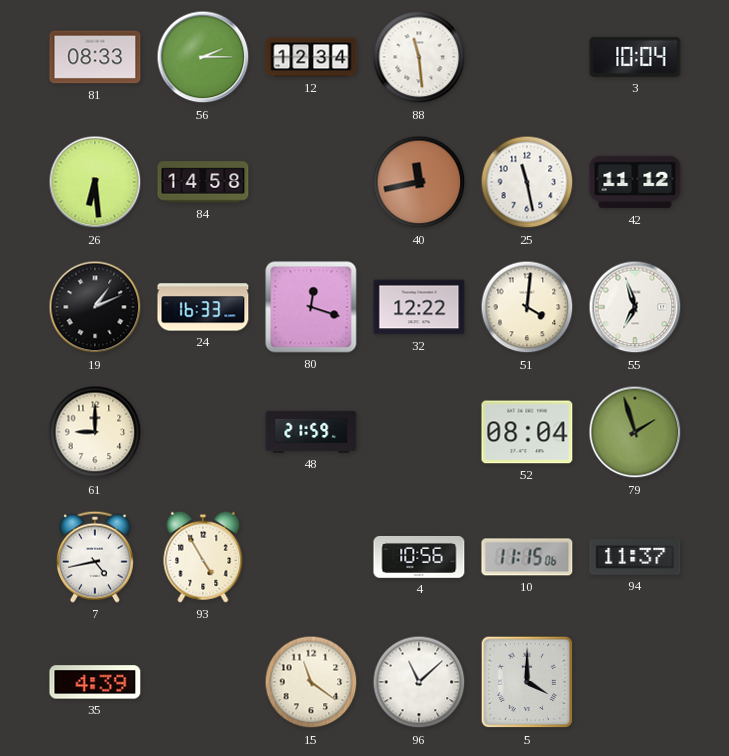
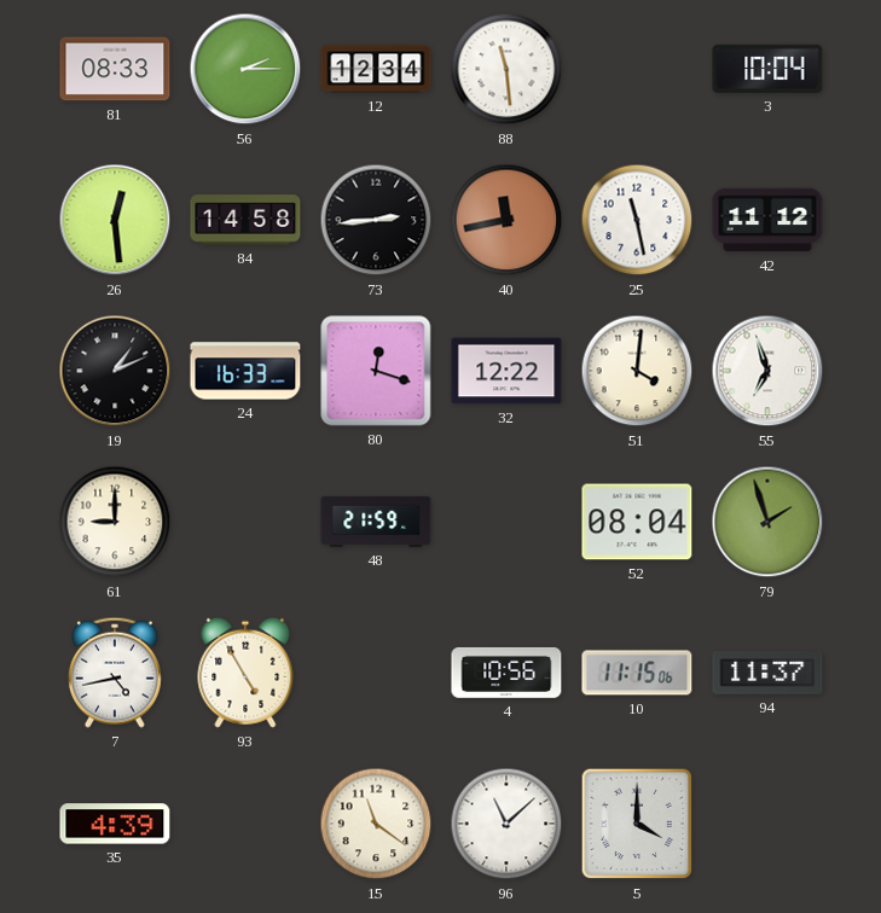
26: 6:29 -> 12:29
73: none -> 2:44
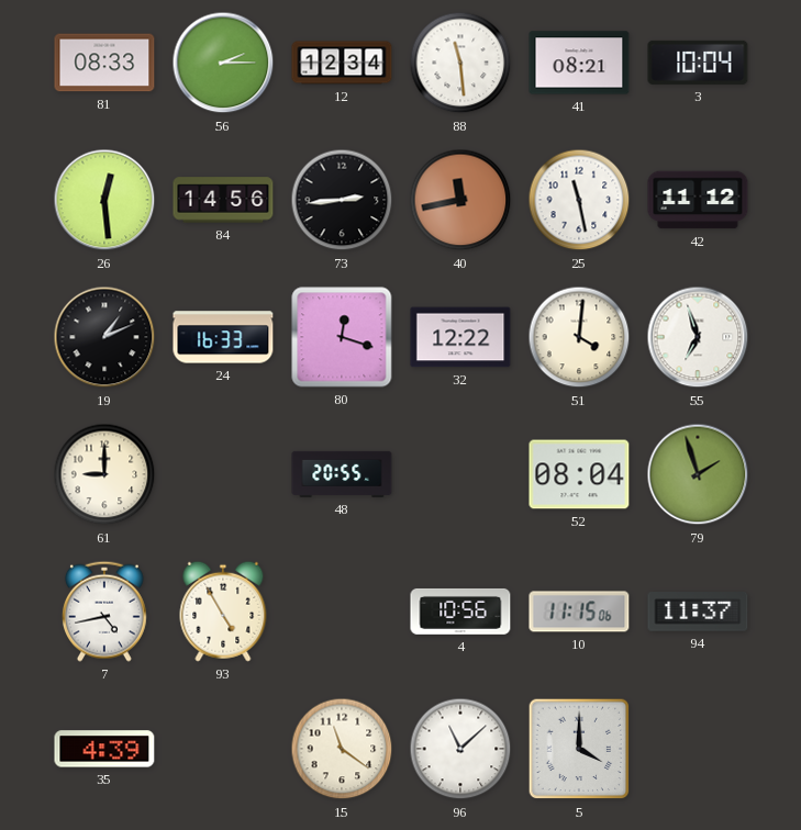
41: none -> 08:21
84: 14:58 -> 14:56
48: 21:59 -> 20:55
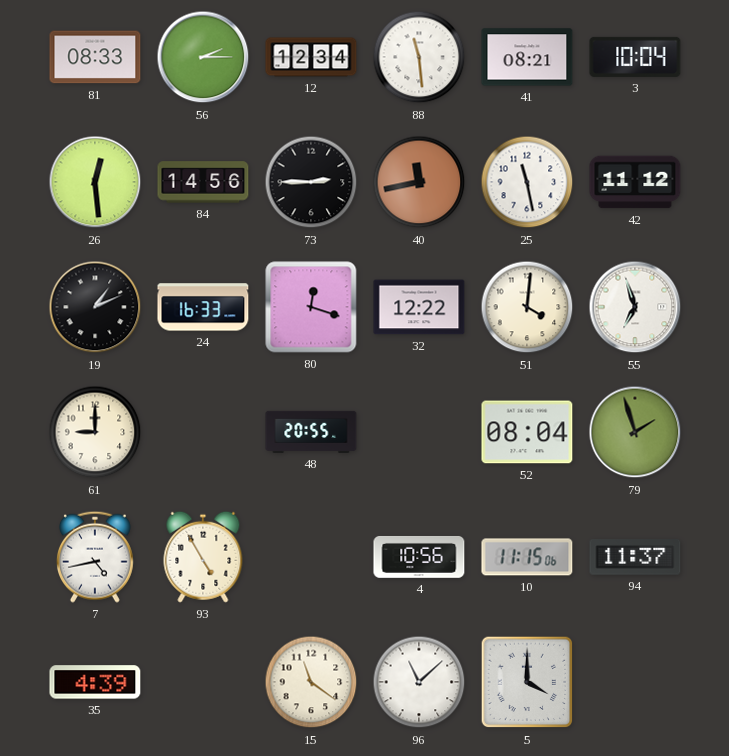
73: 2:44 -> 2:45
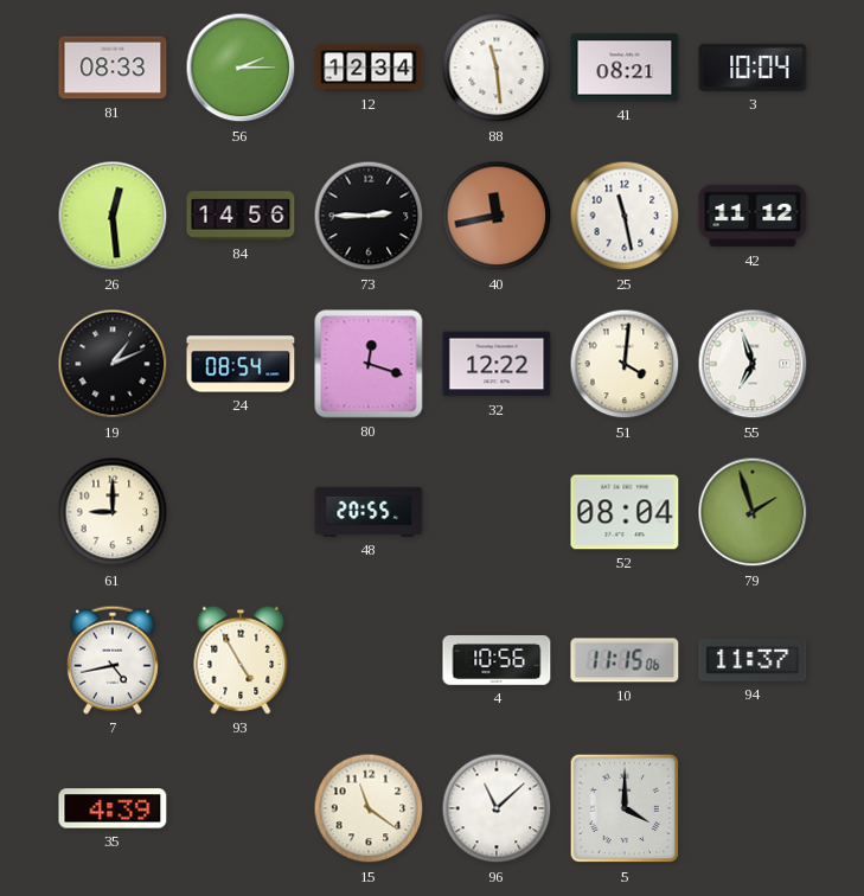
24: 16:33 -> 08:54
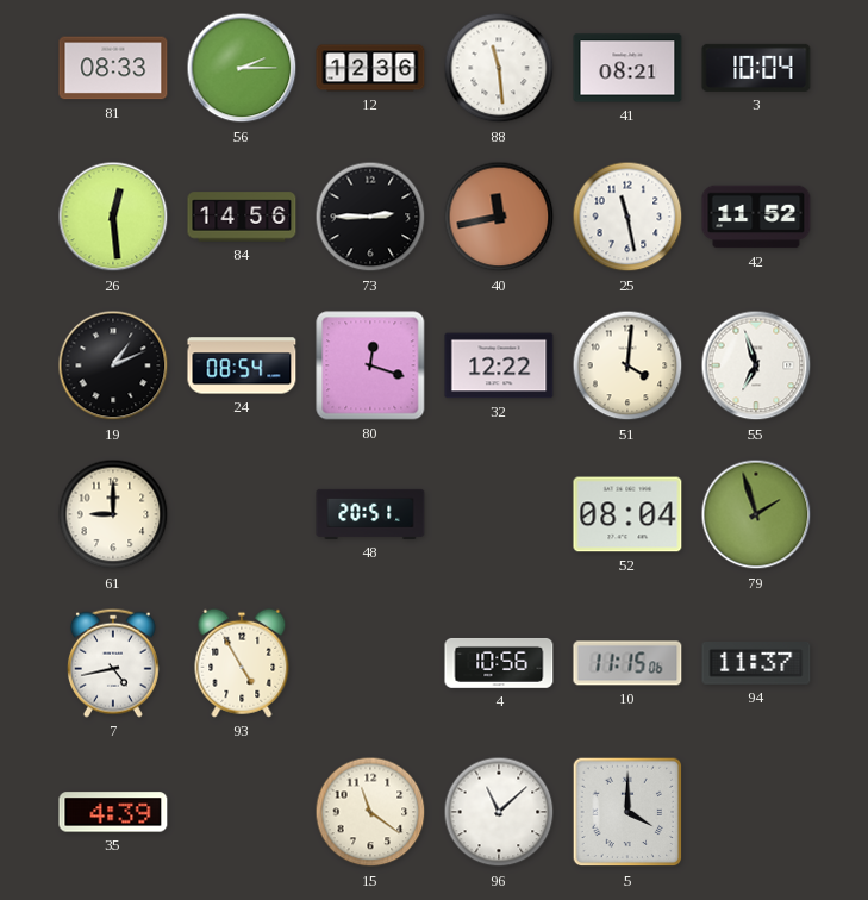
12: 12:34 -> 12:36
42: 11:12 -> 11:52
48: 20:55 -> 20:51
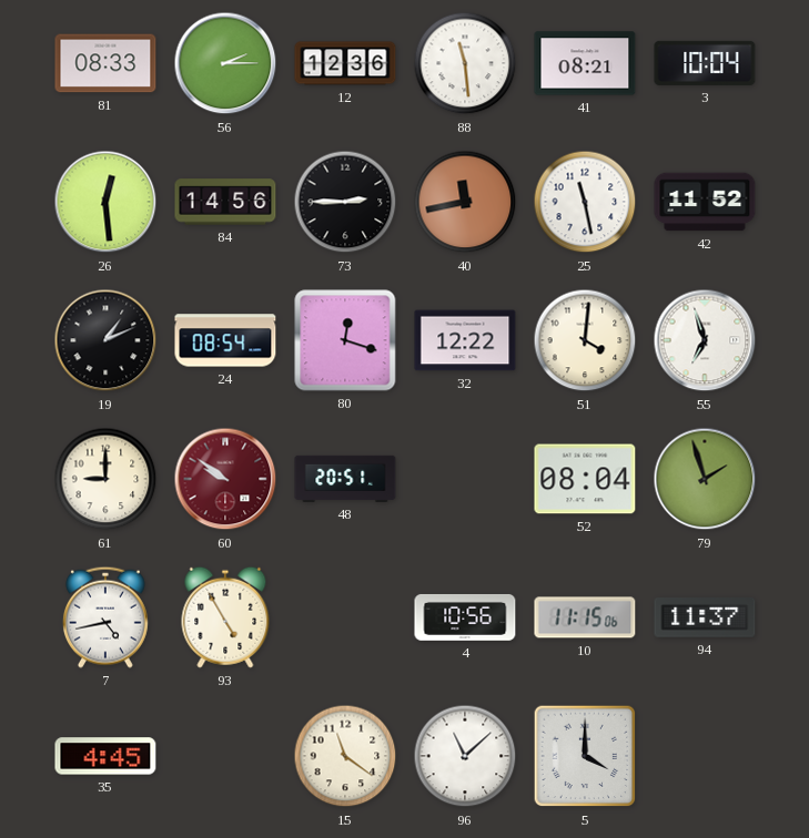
60: none -> 9:51
35: 4:39 -> 4:45
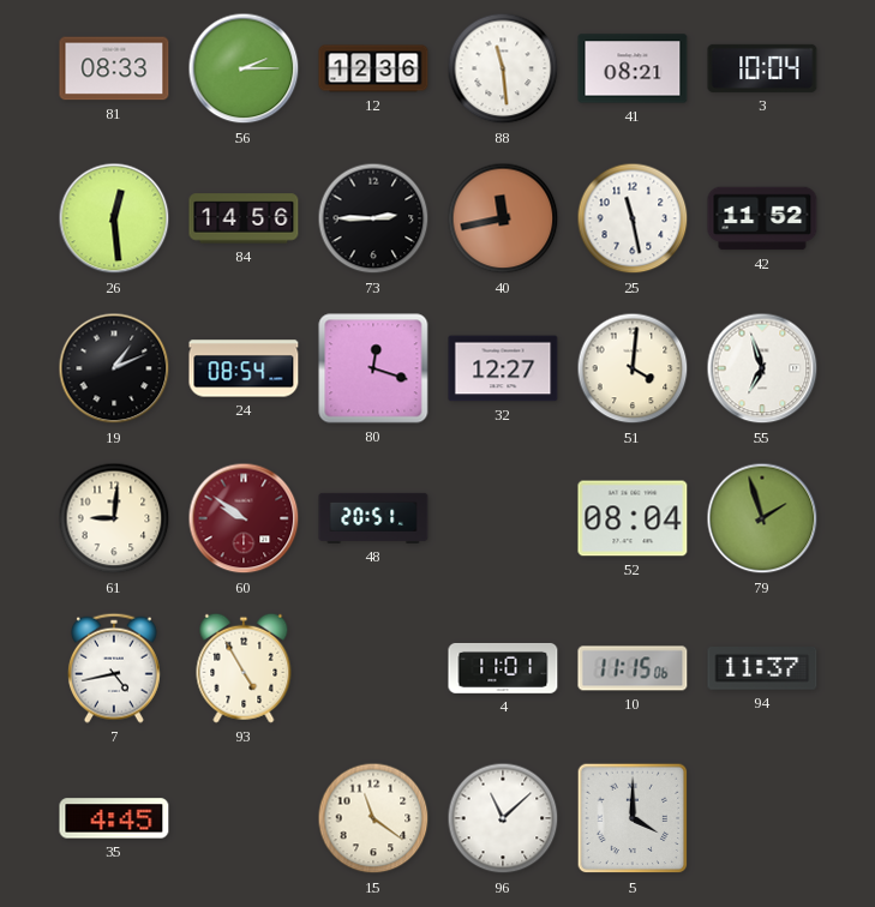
32: 12:22 -> 12:27
61: 9:00 -> 9:01
4: 10:56 -> 11:01
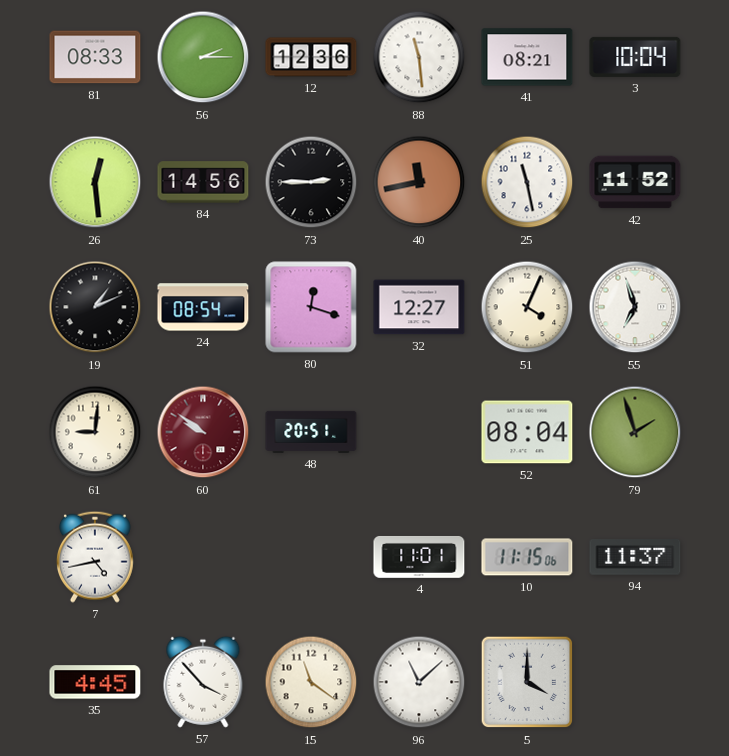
51: 4:01 -> 4:04
93: 4:55 -> none
57: none -> 3:53
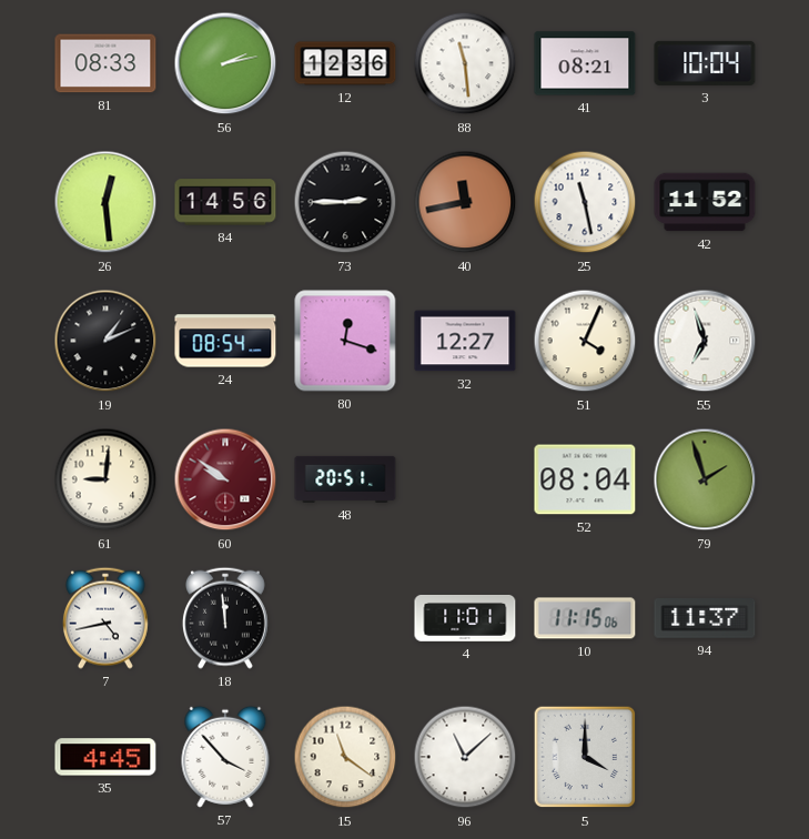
56: 2:15 -> 2:13
18: none -> 11:59
